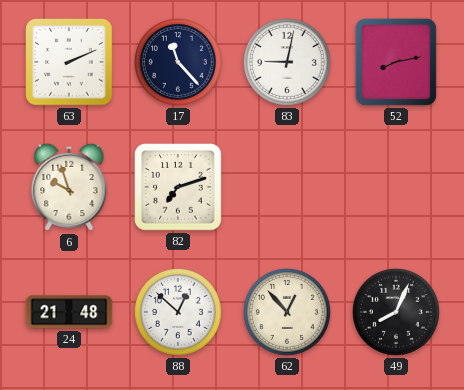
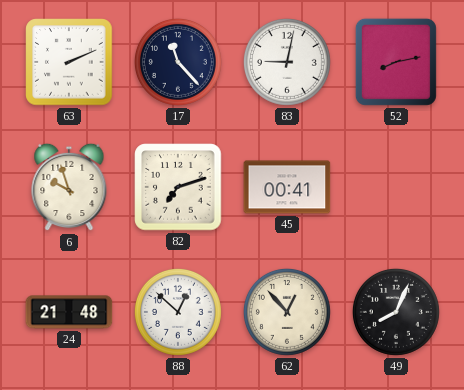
45: none -> 00:41
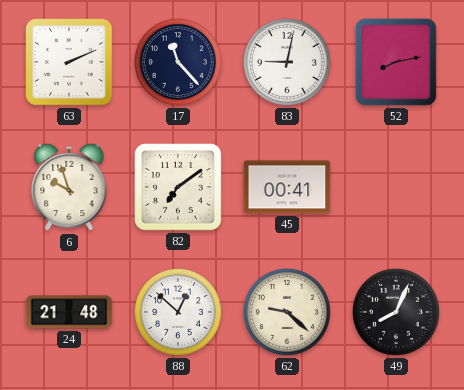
82: 7:12 -> 7:09
62: 12:53 -> 9:22
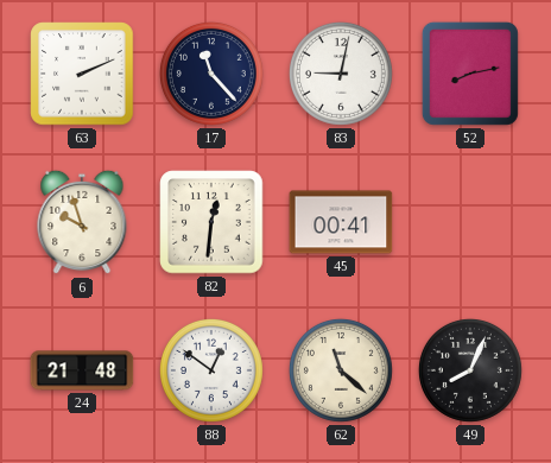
82: 7:09 -> 12:31
88: 12:52 -> 12:51
62: 9:22 -> 11:22
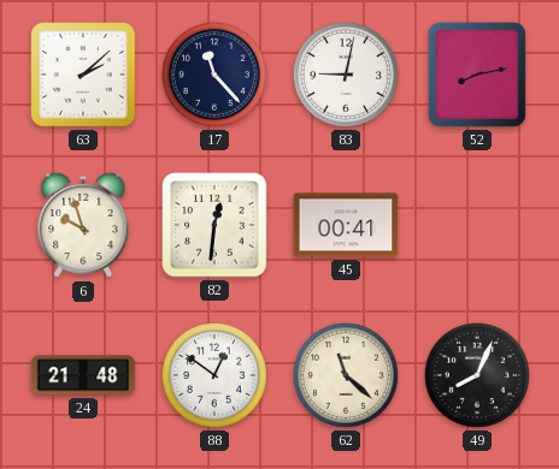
63: 2:11 -> 2:08
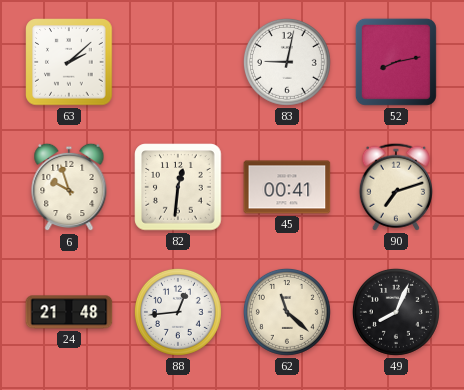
17: 11:23 -> none
90: none -> 7:12
88: 12:51 -> 12:44
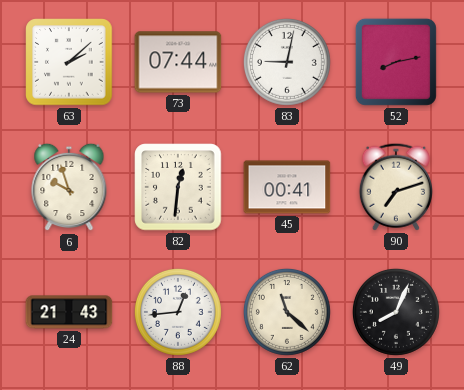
73: none -> 07:44
24: 21:48 -> 21:43
